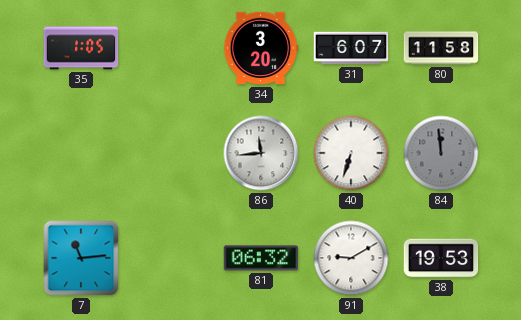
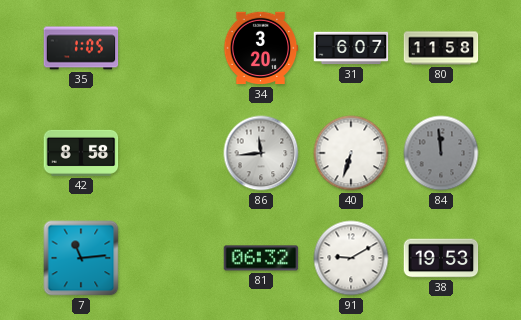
42: none -> 8:58
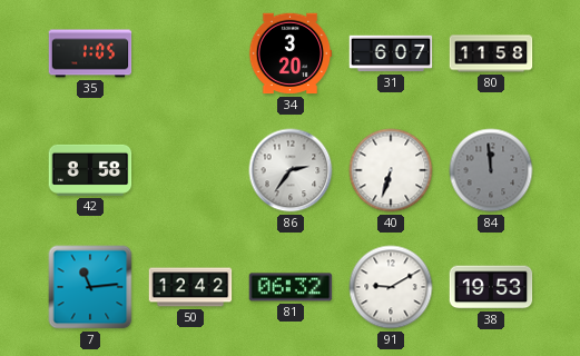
86: 11:44 -> 2:36
50: none -> 12:42
